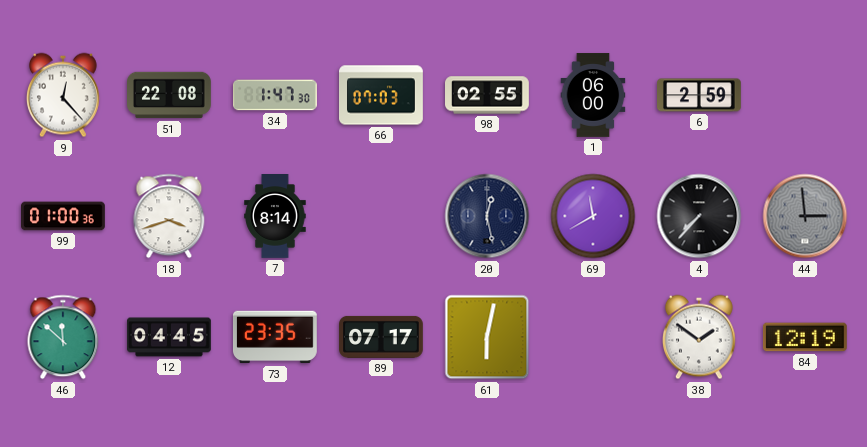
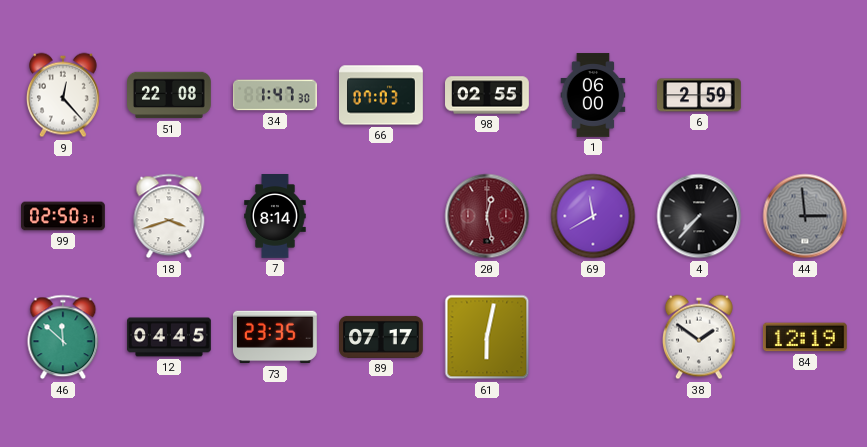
99: 01:00 -> 02:50
20 dial: navy -> burgundy
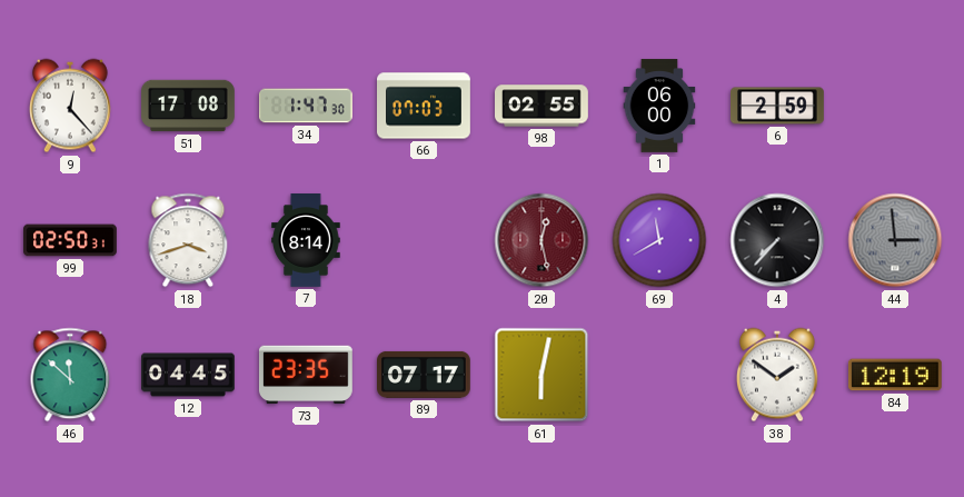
51: 22:08 -> 17:08
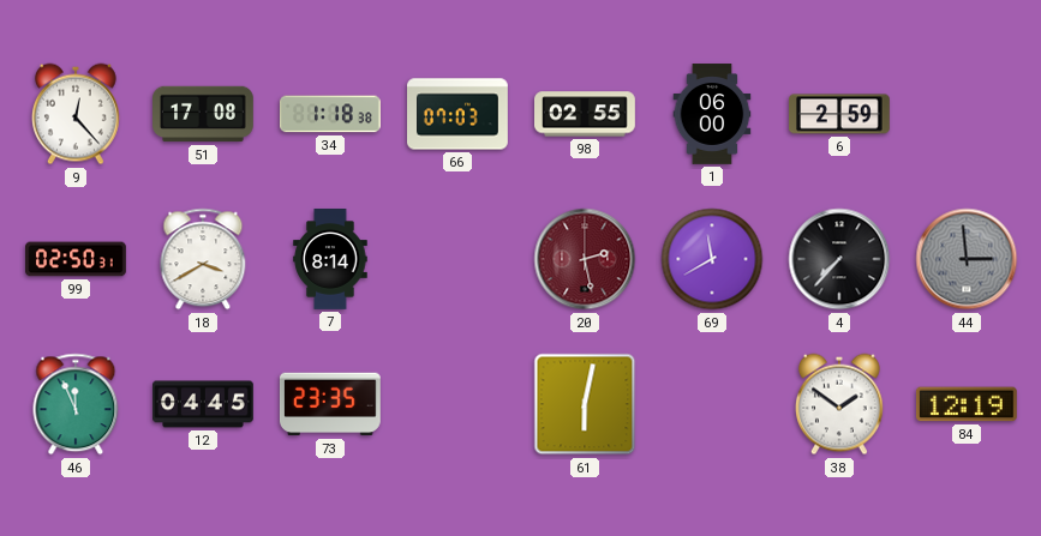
34: 1:47 -> 1:18
18: 3:42 -> 3:40
20: 12:28 -> 2:28
46: 11:52 -> 11:56
89: 07:17 -> none
